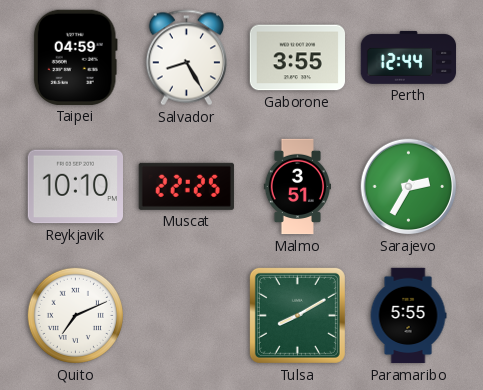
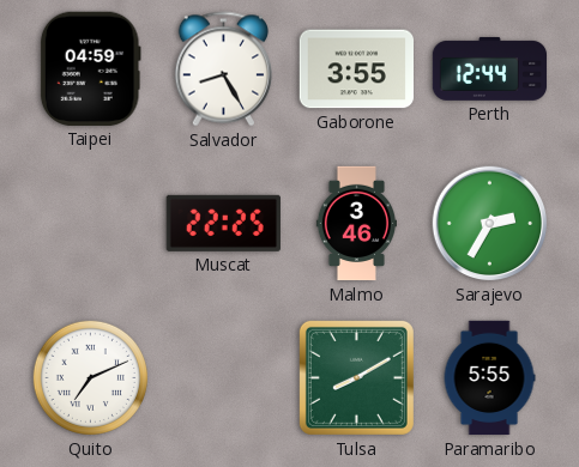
Reykjavik: 10:10 -> none
Malmo: 3:51 -> 3:46
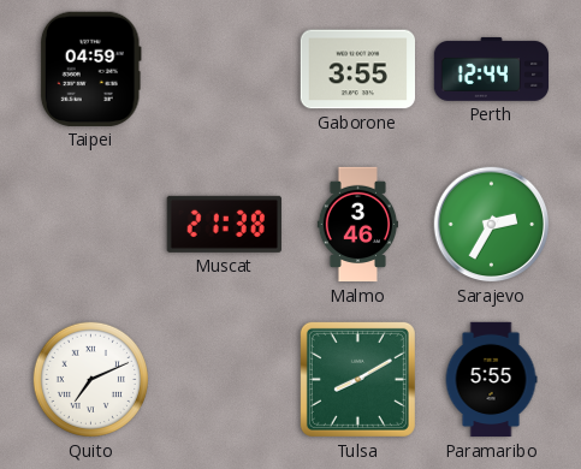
Salvador: 8:25 -> none
Muscat: 22:25 -> 21:38
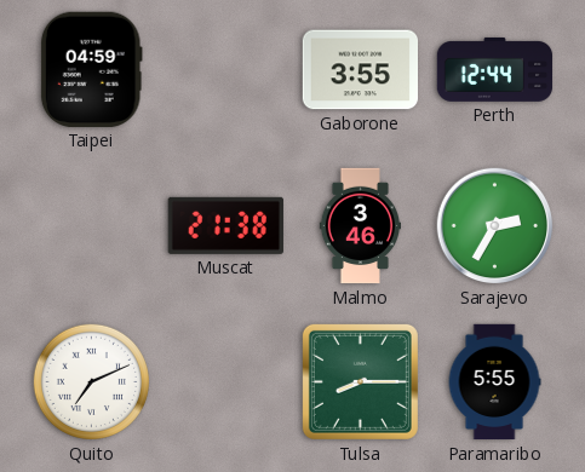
Tulsa: 8:10 -> 8:15
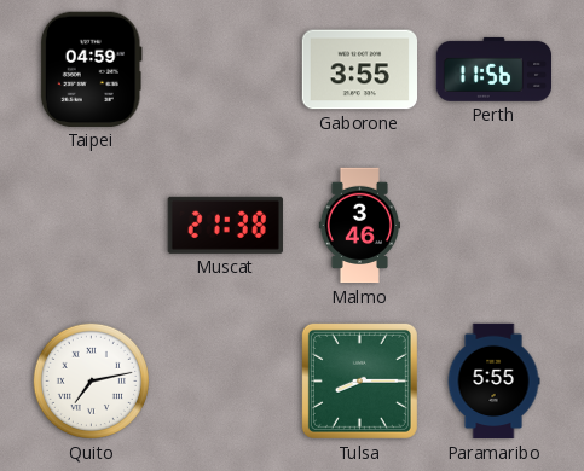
Perth: 12:44 -> 11:56
Sarajevo: 2:35 -> none
Quito: 7:11 -> 7:13
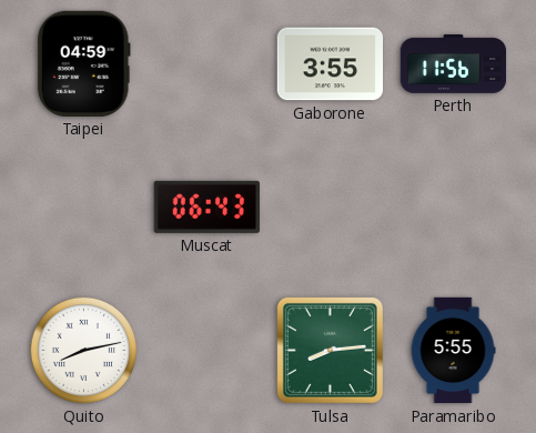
Muscat: 21:38 -> 06:43
Malmo: 3:46 -> none
Quito: 7:13 -> 8:13
Tulsa: 8:15 -> 8:14
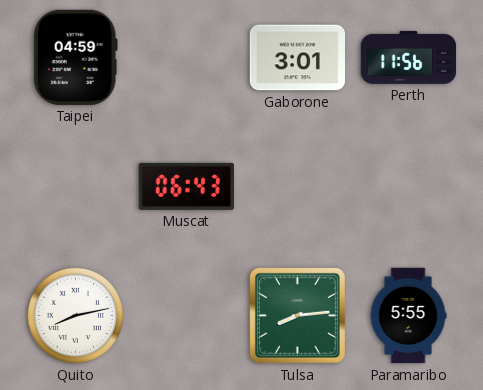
Gaborone: 3:55 -> 3:01
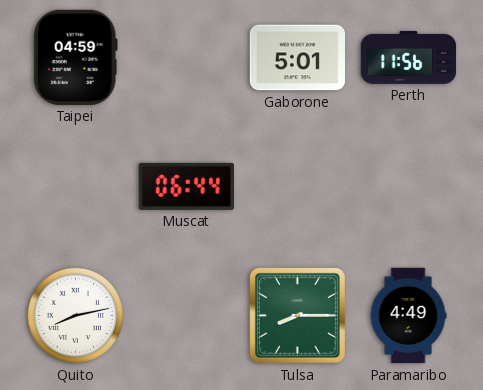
Gaborone: 3:01 -> 5:01
Muscat: 06:43 -> 06:44
Tulsa: 8:14 -> 8:15
Paramaribo: 5:55 -> 4:49
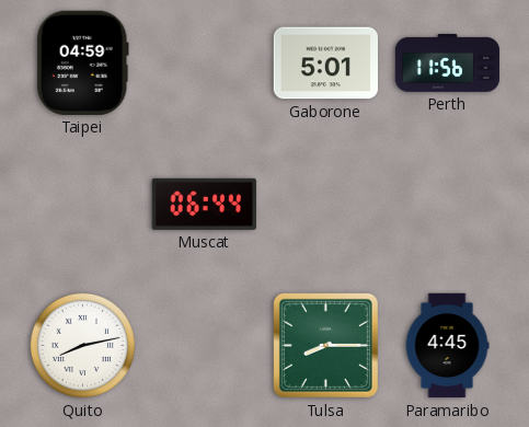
Paramaribo: 4:49 -> 4:45
